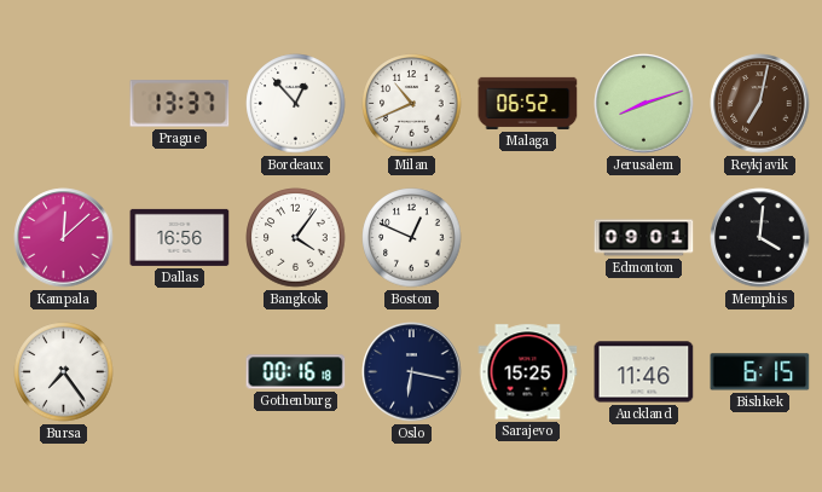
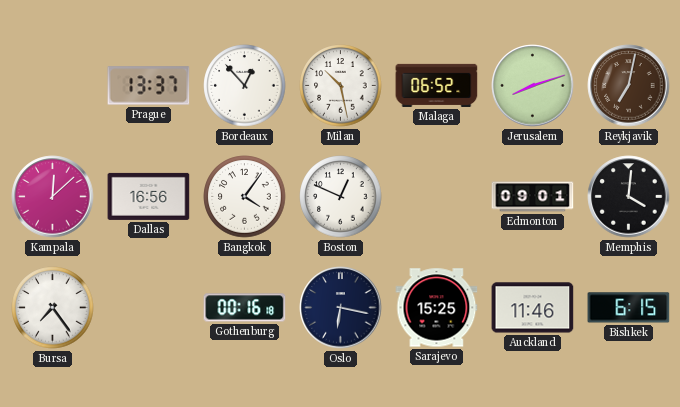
Milan: 10:41 -> 10:28
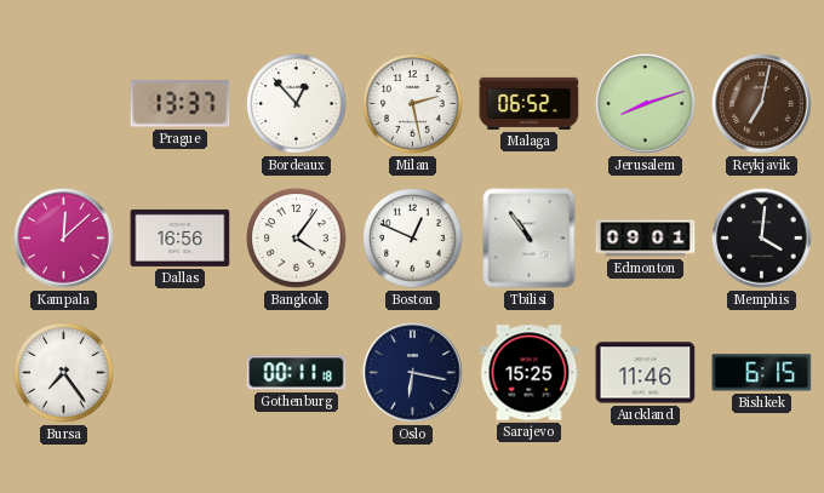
Milan: 10:28 -> 2:28
Tbilisi: none -> 10:54
Gothenburg: 00:16 -> 00:11
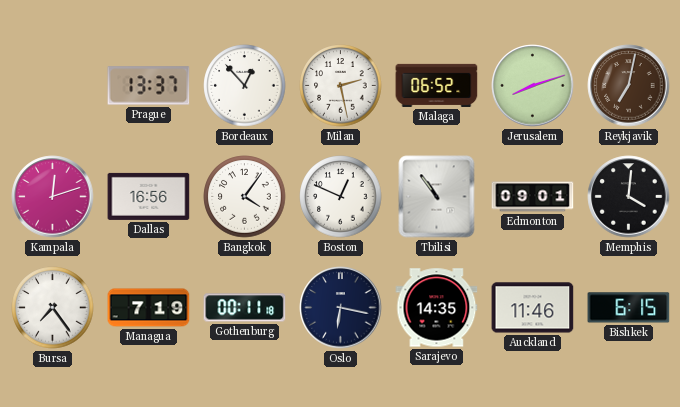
Kampala: 12:08 -> 12:12
Managua: none -> 7:19
Sarajevo: 15:25 -> 14:35
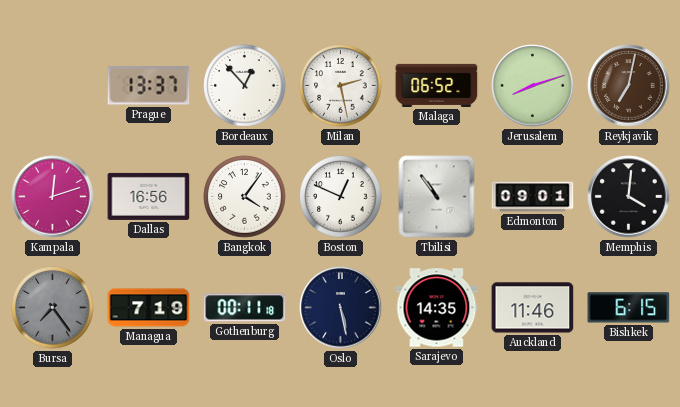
Bursa dial: white -> grey
Oslo: 6:17 -> 5:28
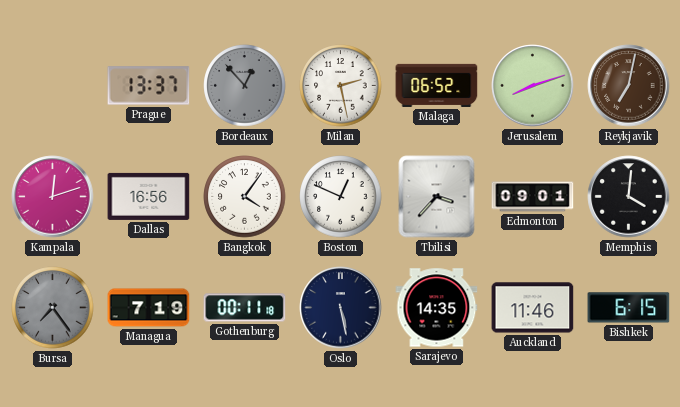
Bordeaux dial: white -> grey
Tbilisi: 10:54 -> 3:37
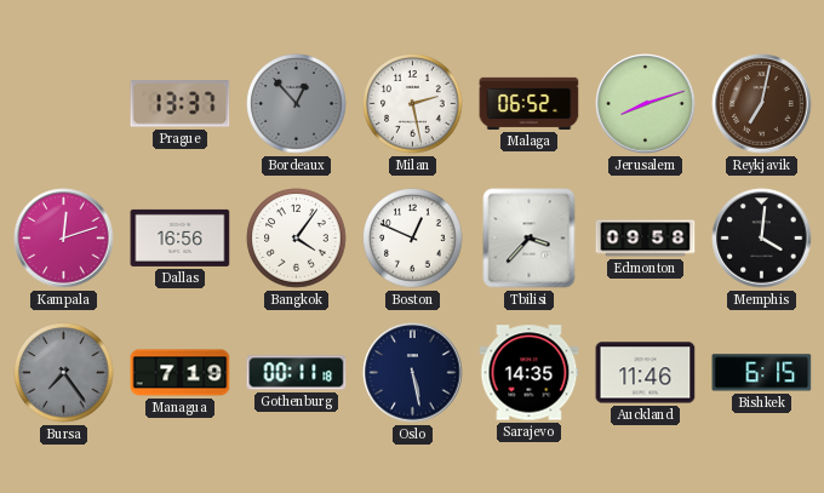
Edmonton: 09:01 -> 09:58
